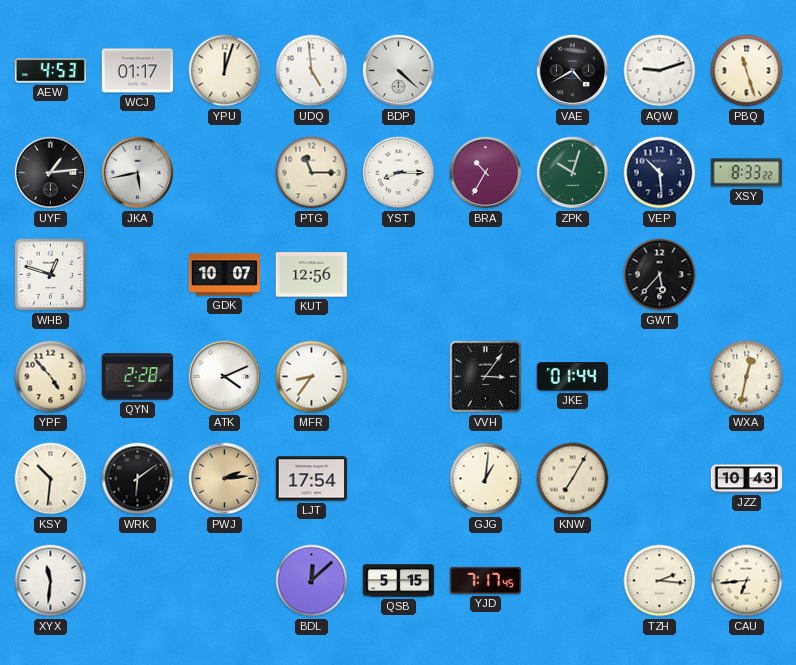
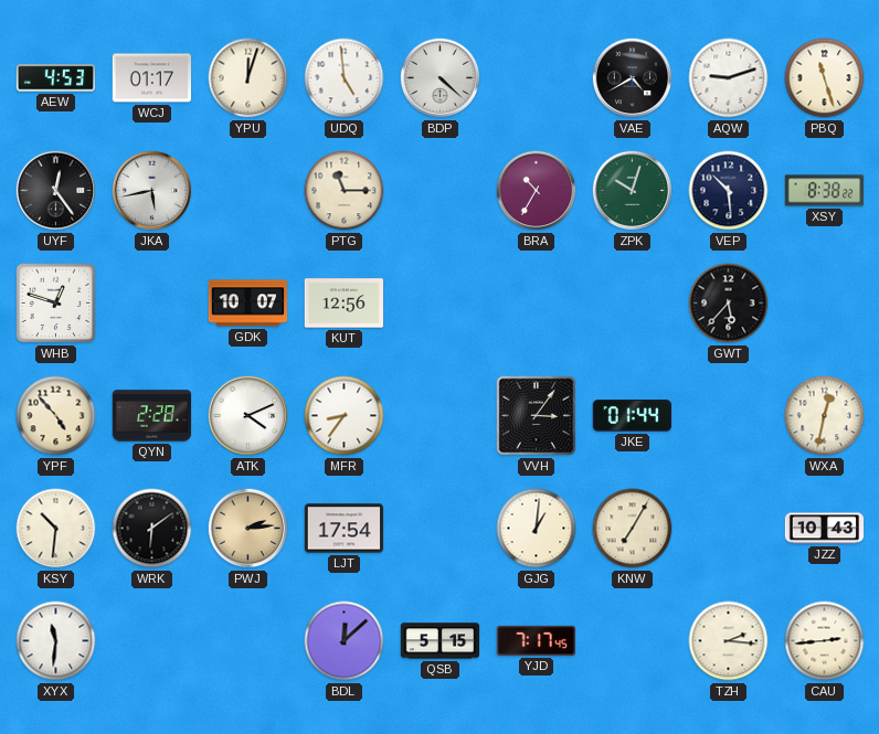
UYF: 1:14 -> 12:24
YST: 8:15 -> none
XSY: 8:33 -> 8:38
CAU: 6:44 -> 2:44
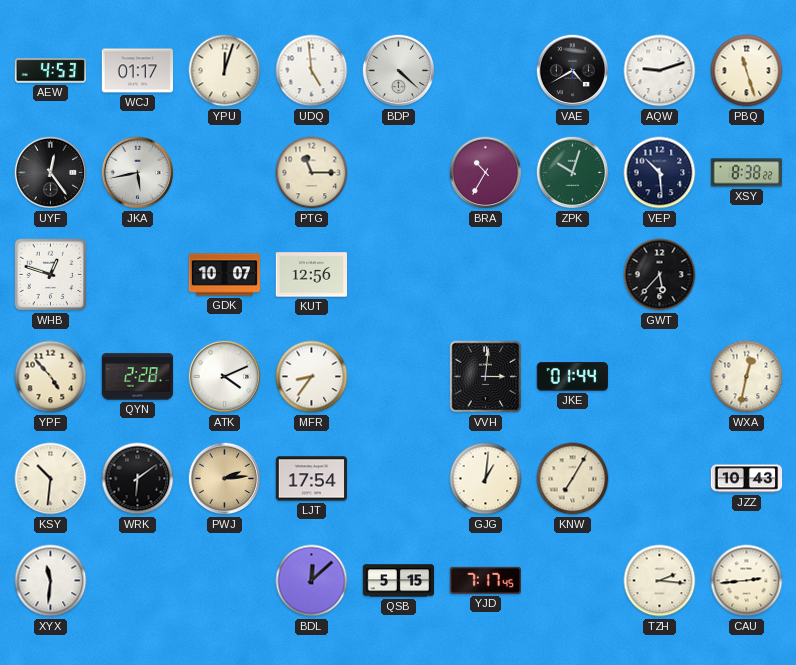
VVH: 3:06 -> 3:01
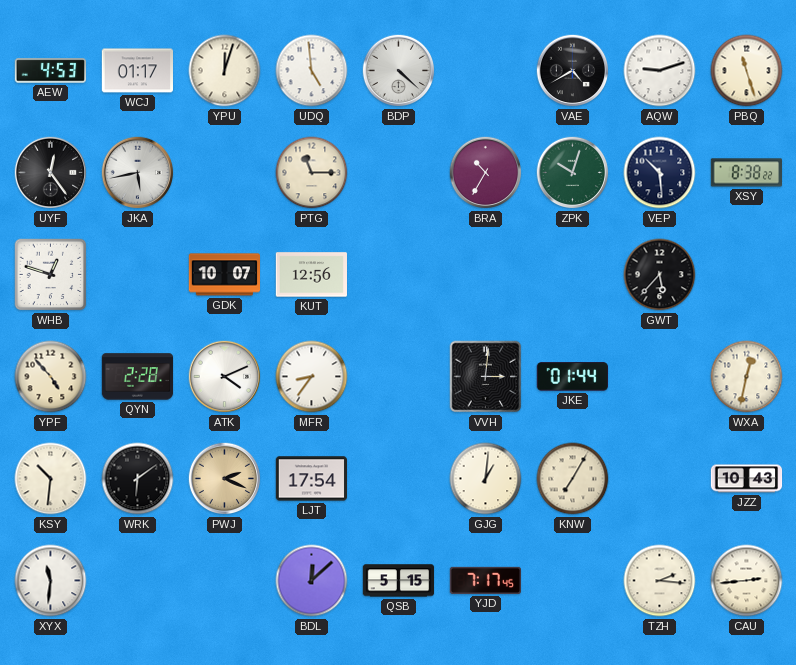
PWJ: 2:14 -> 2:19
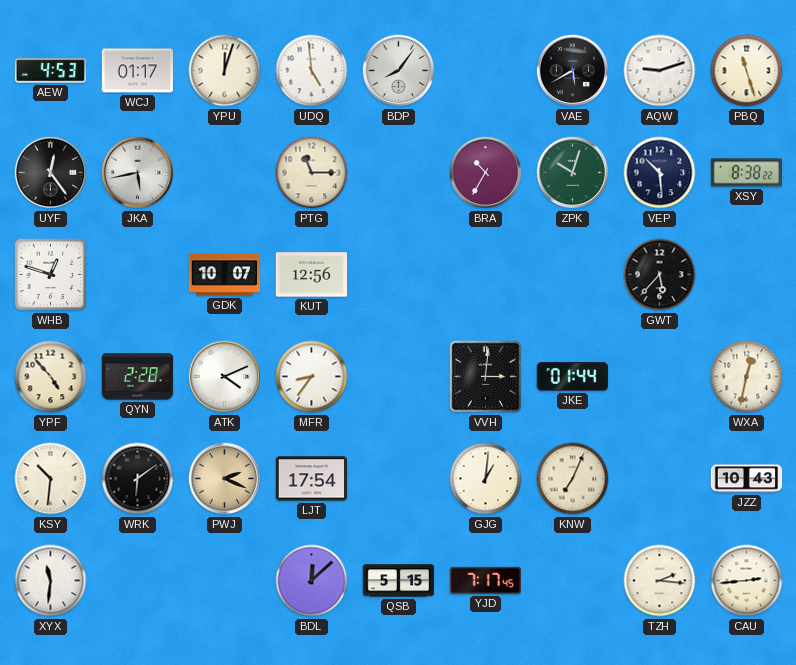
BDP: 4:22 -> 8:06
VAE: 4:40 -> 5:40
KNW: 7:05 -> 7:04
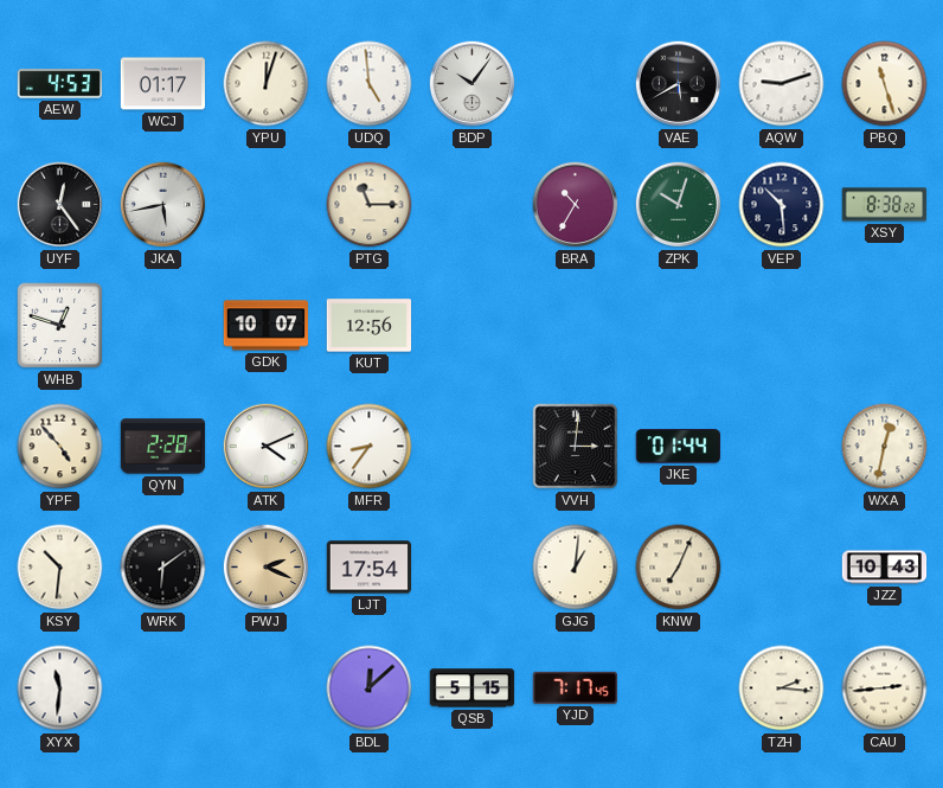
BDP: 8:06 -> 10:06
GWT: 5:37 -> none
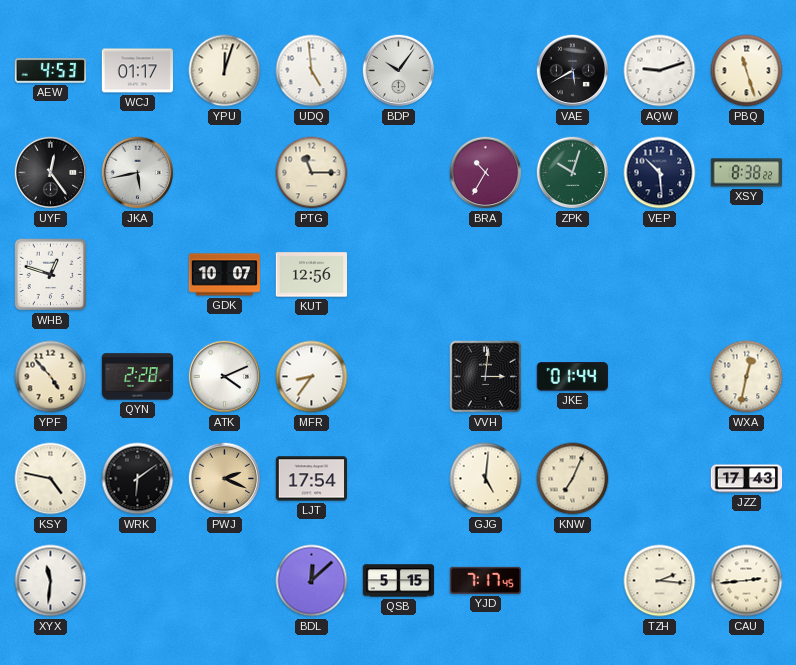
KSY: 10:31 -> 4:47
GJG: 1:01 -> 5:01
JZZ: 10:43 -> 17:43
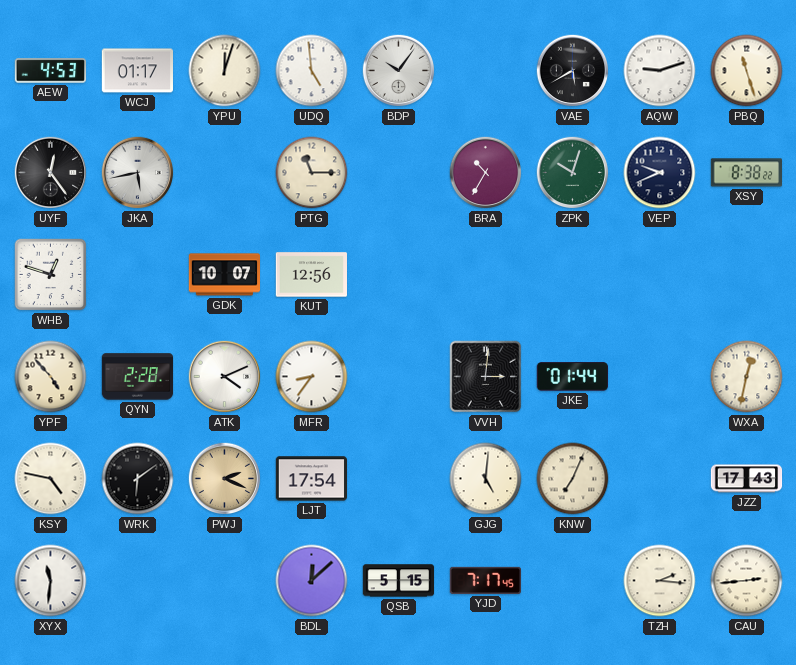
VEP: 10:29 -> 9:41
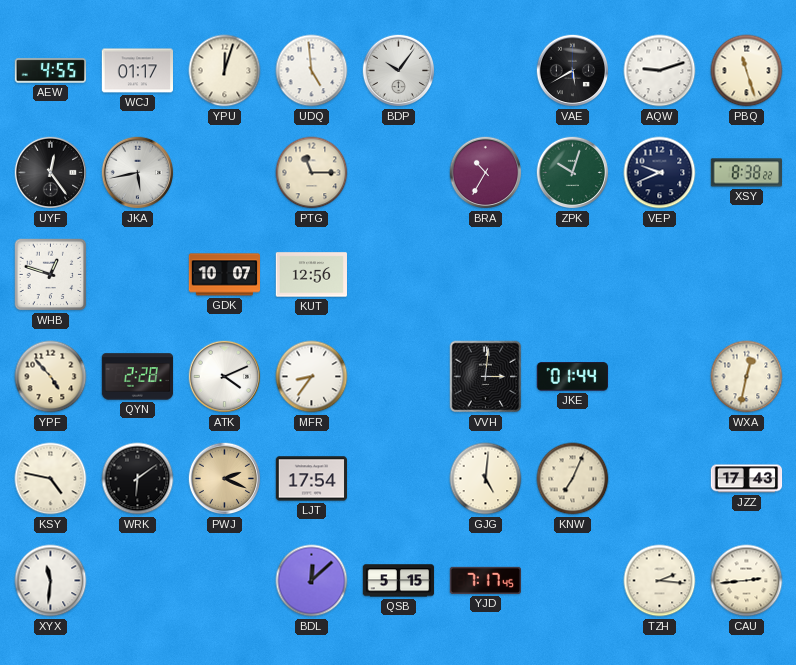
AEW: 4:53 -> 4:55
